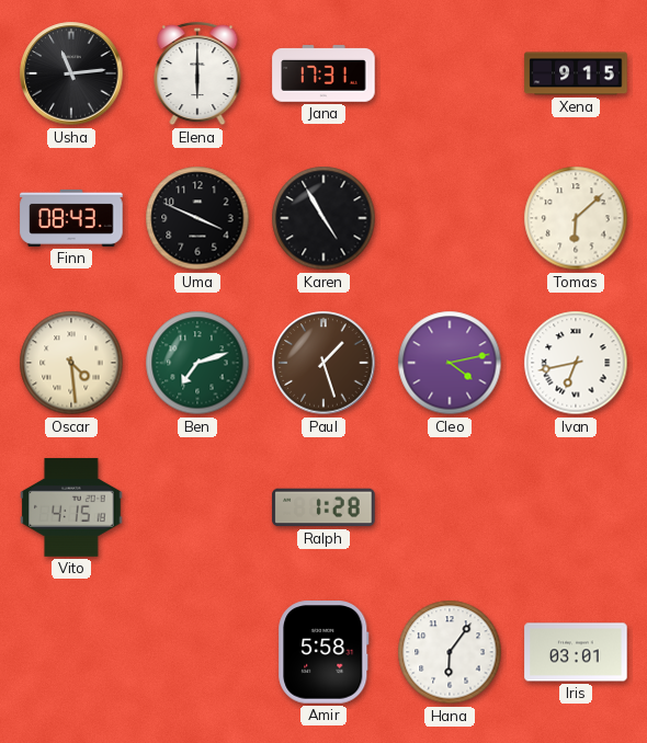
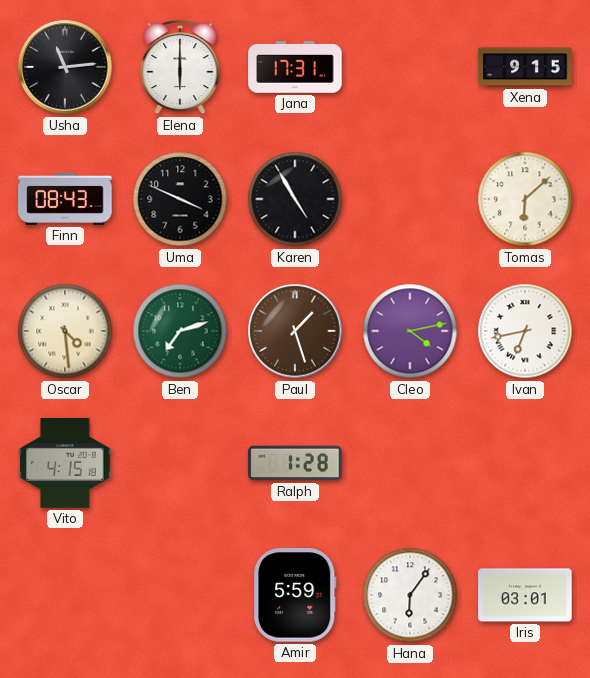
Amir: 5:58 -> 5:59
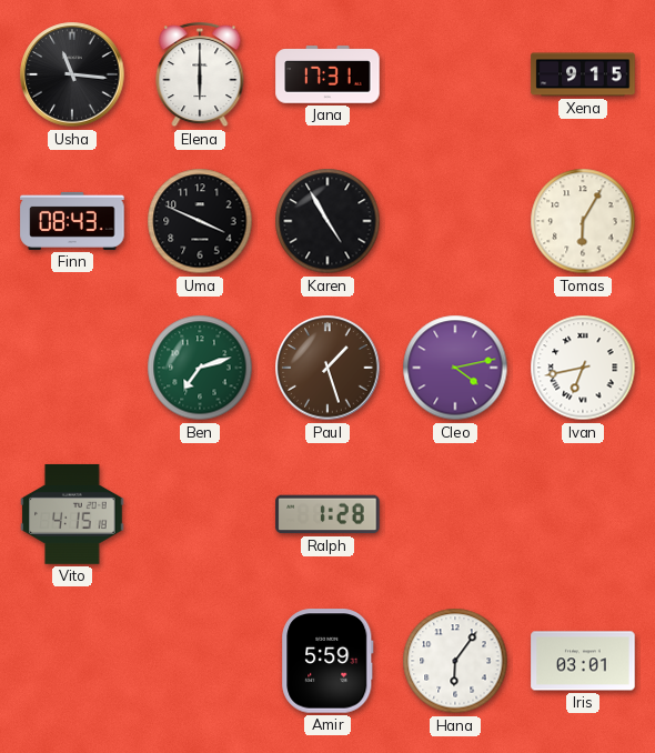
Usha: 11:14 -> 11:16
Tomas: 6:08 -> 6:05
Oscar: 4:29 -> none
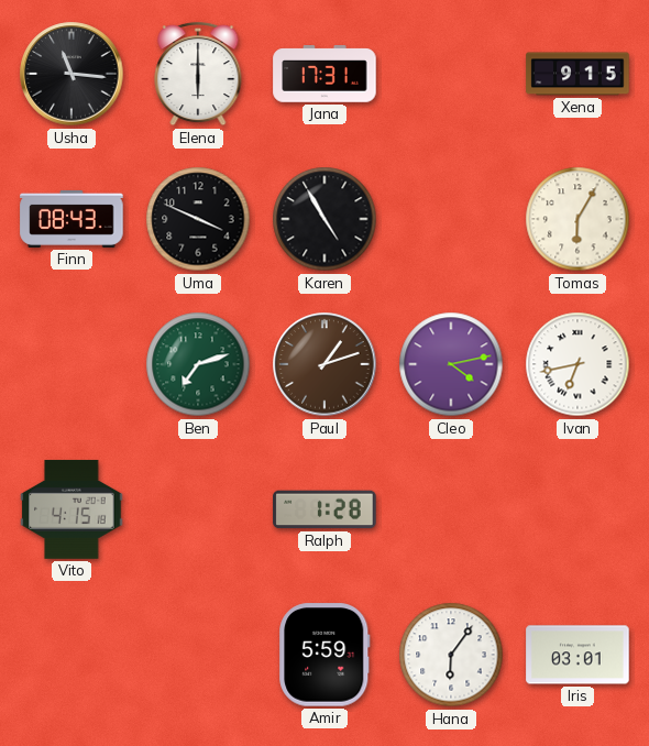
Paul: 1:27 -> 1:12
